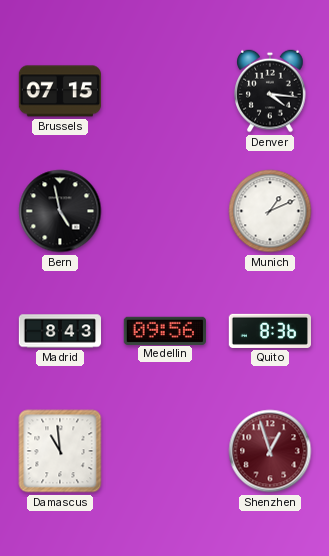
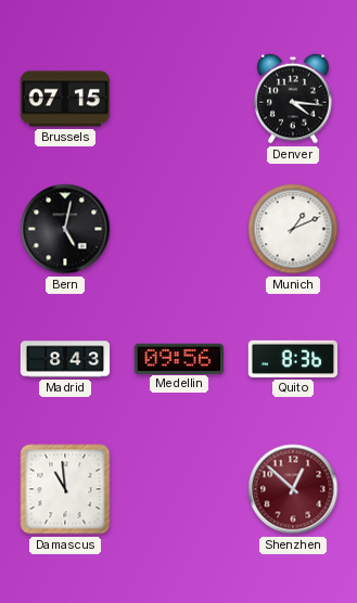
Bern: 4:58 -> 5:02
Shenzhen: 12:57 -> 12:52
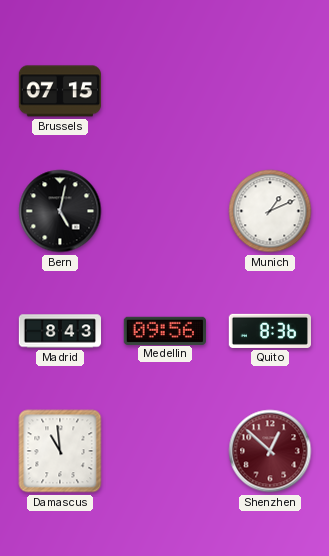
Denver: 4:16 -> none
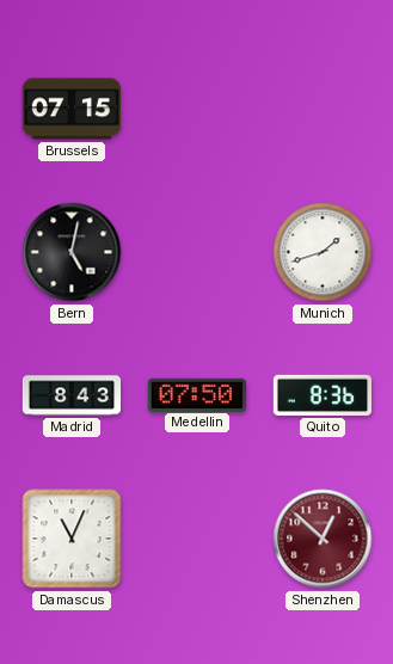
Munich: 1:11 -> 1:42
Medellin: 09:56 -> 07:50
Damascus: 10:59 -> 11:04
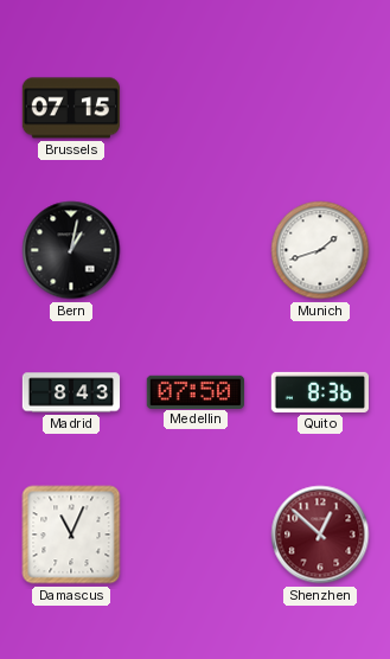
Bern: 5:02 -> 1:02
